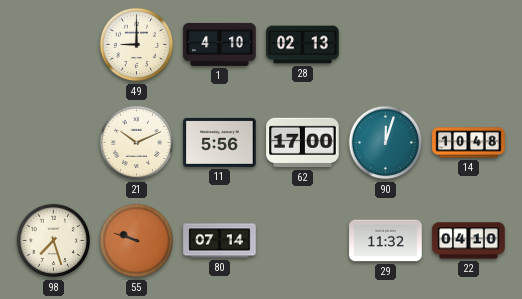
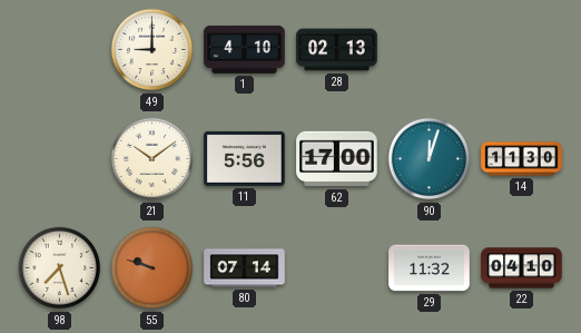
21: 10:11 -> 10:09
14: 10:48 -> 11:30
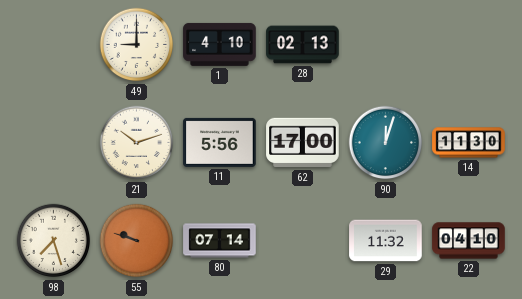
21: 10:09 -> 10:12
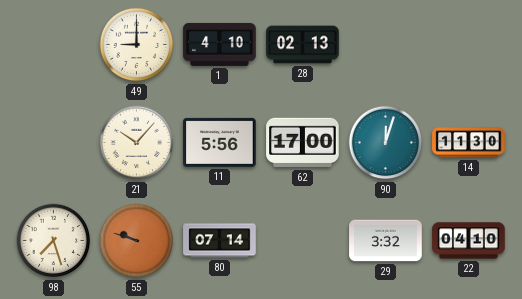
21: 10:12 -> 10:07
29: 11:32 -> 3:32
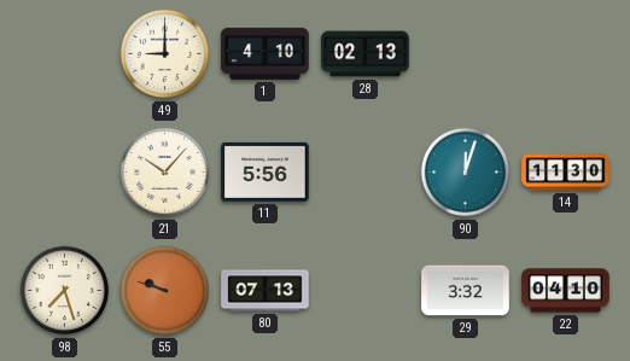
62: 17:00 -> none
80: 07:14 -> 07:13
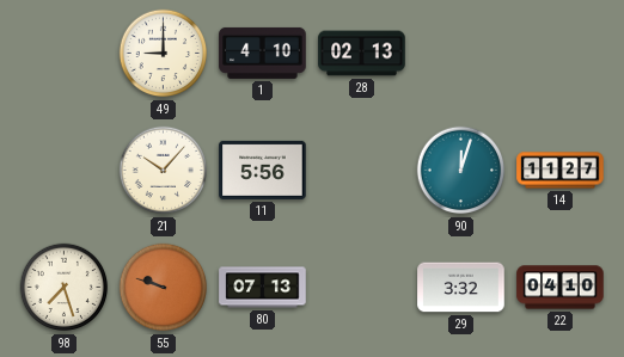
14: 11:30 -> 11:27
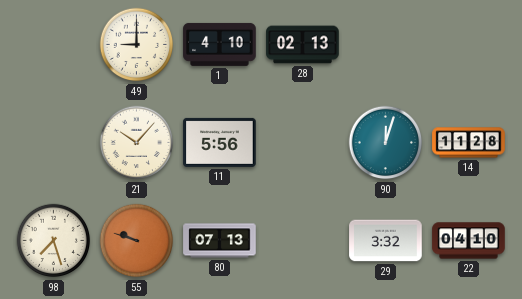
14: 11:27 -> 11:28
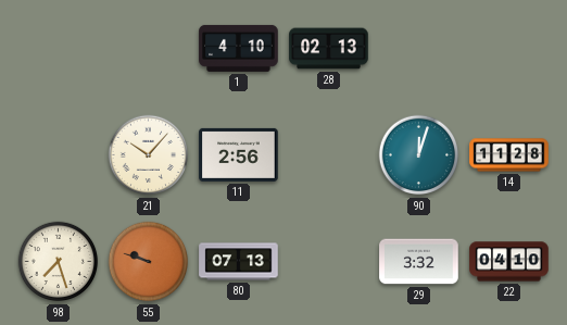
49: 9:00 -> none
11: 5:56 -> 2:56
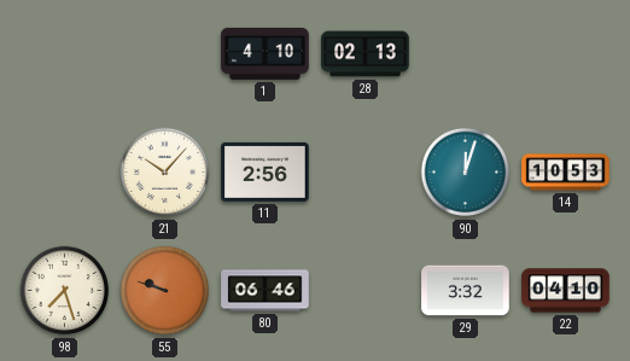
14: 11:28 -> 10:53
80: 07:13 -> 06:46
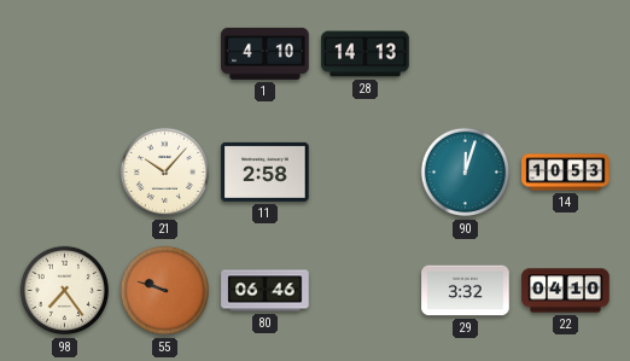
28: 02:13 -> 14:13
11: 2:56 -> 2:58
98: 7:27 -> 7:24
